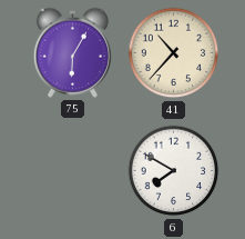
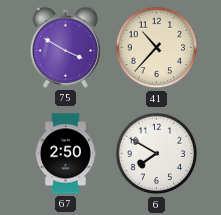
75: 6:05 -> 3:50
67: none -> 2:50
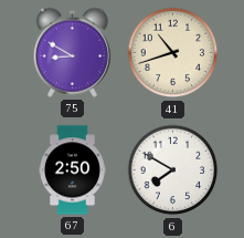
75: 3:50 -> 8:50
41: 10:37 -> 10:42
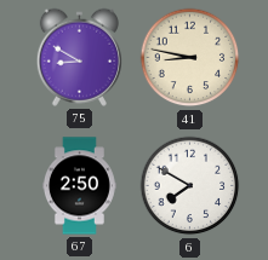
41: 10:42 -> 8:47
